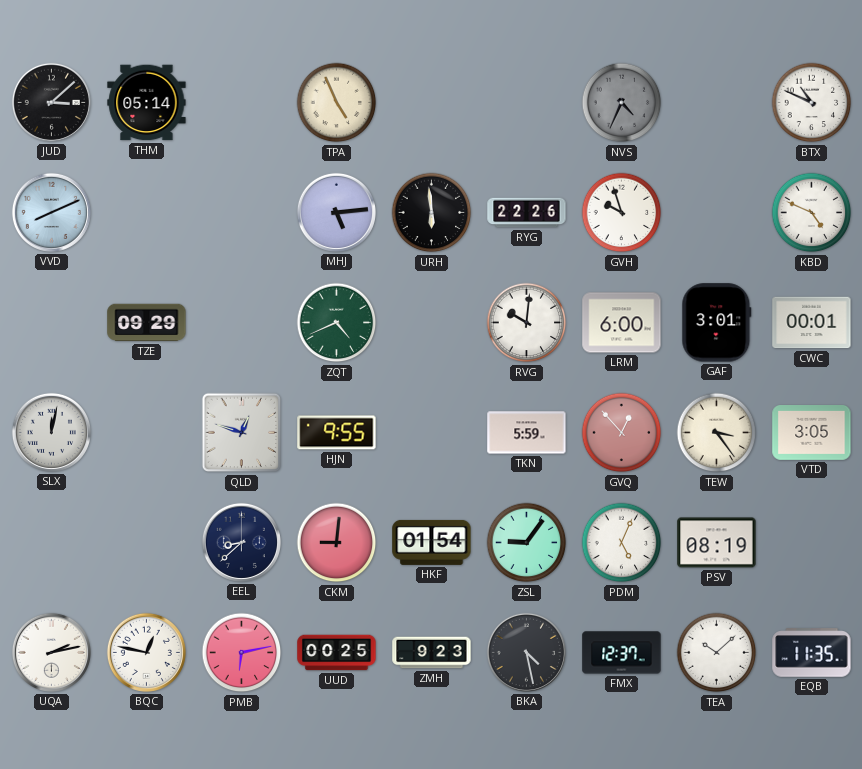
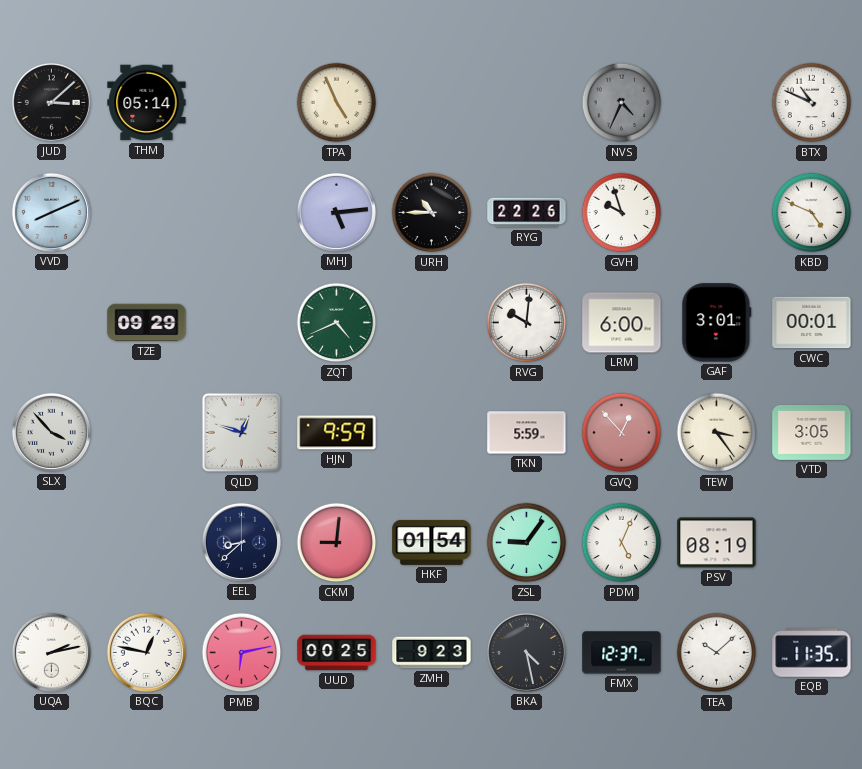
URH: 5:59 -> 10:45
SLX: 12:02 -> 3:53
HJN: 9:55 -> 9:59
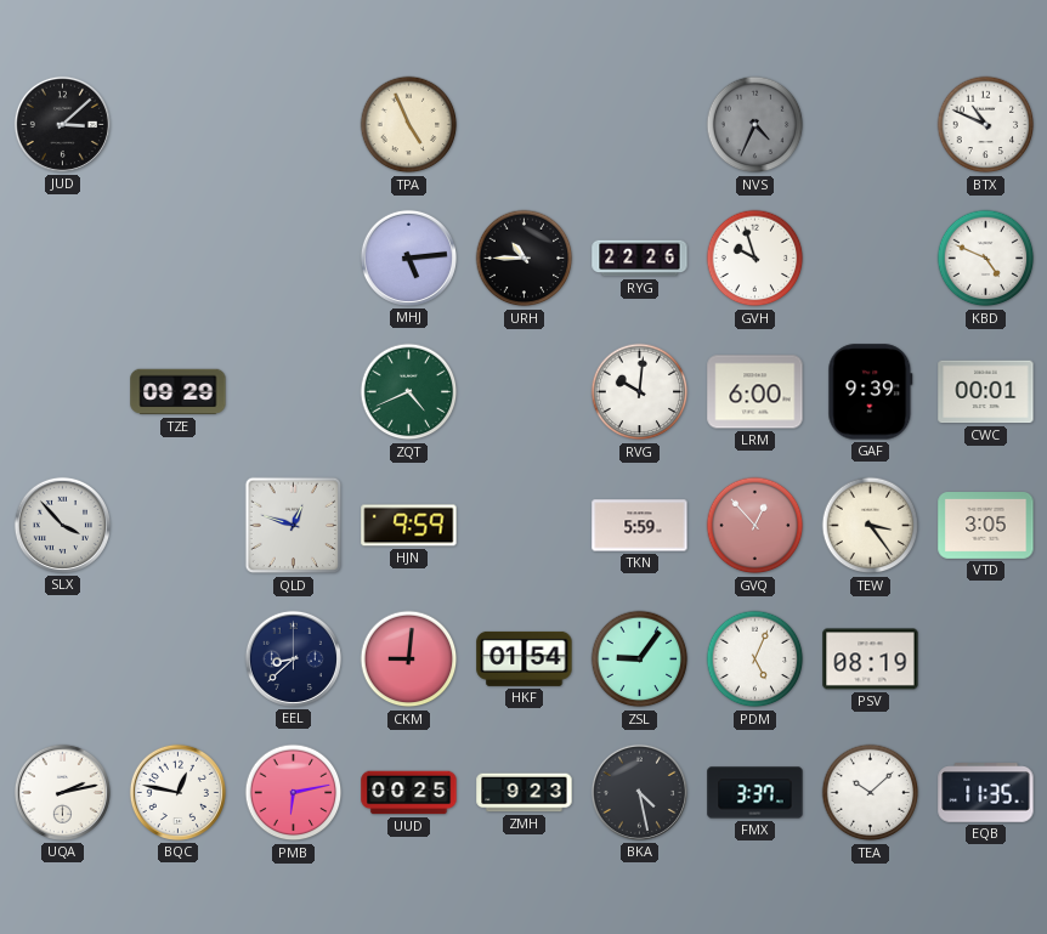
THM: 05:14 -> none
VVD: 8:11 -> none
GAF: 3:01 -> 9:39
FMX: 12:37 -> 3:37
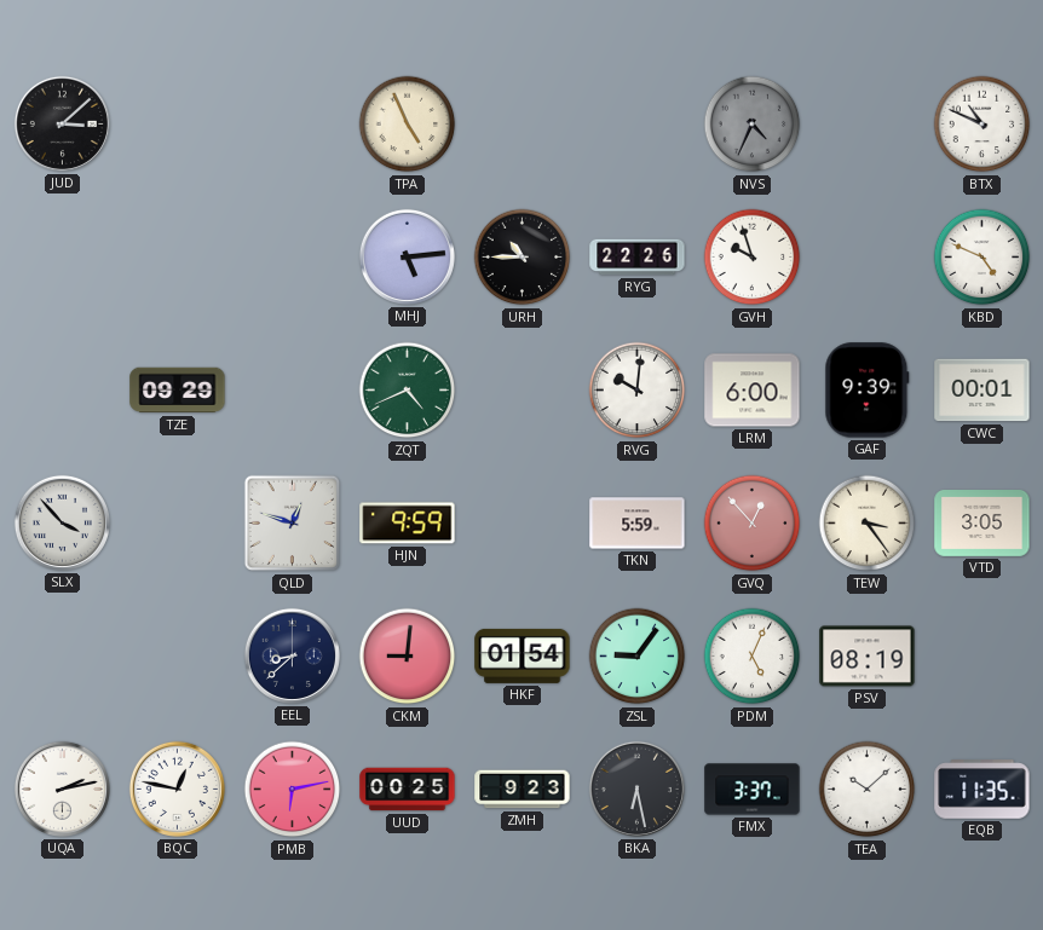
BKA: 4:28 -> 6:28
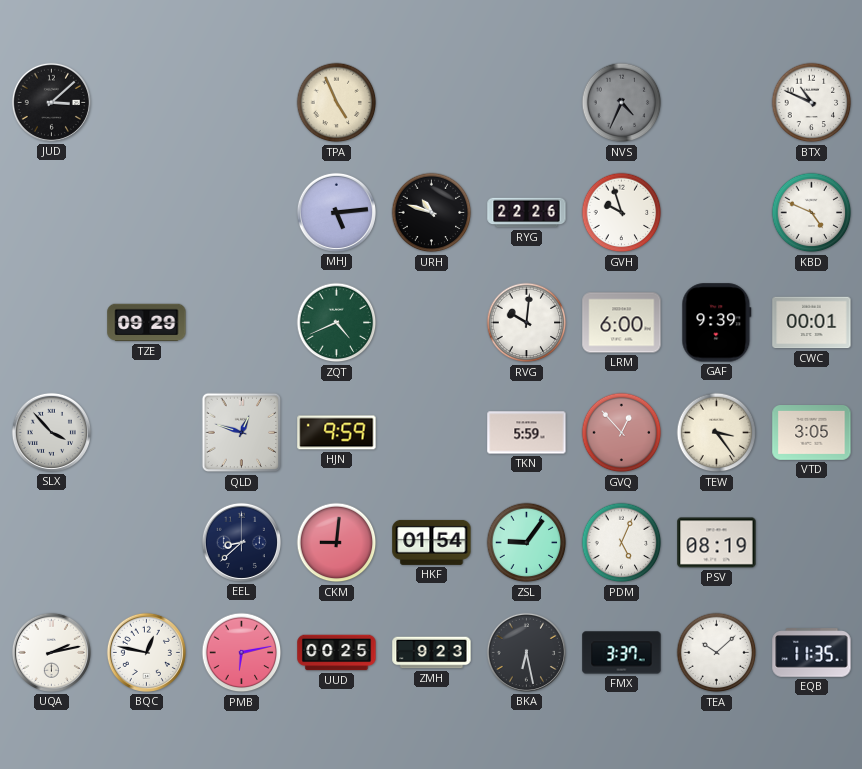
URH: 10:45 -> 10:48
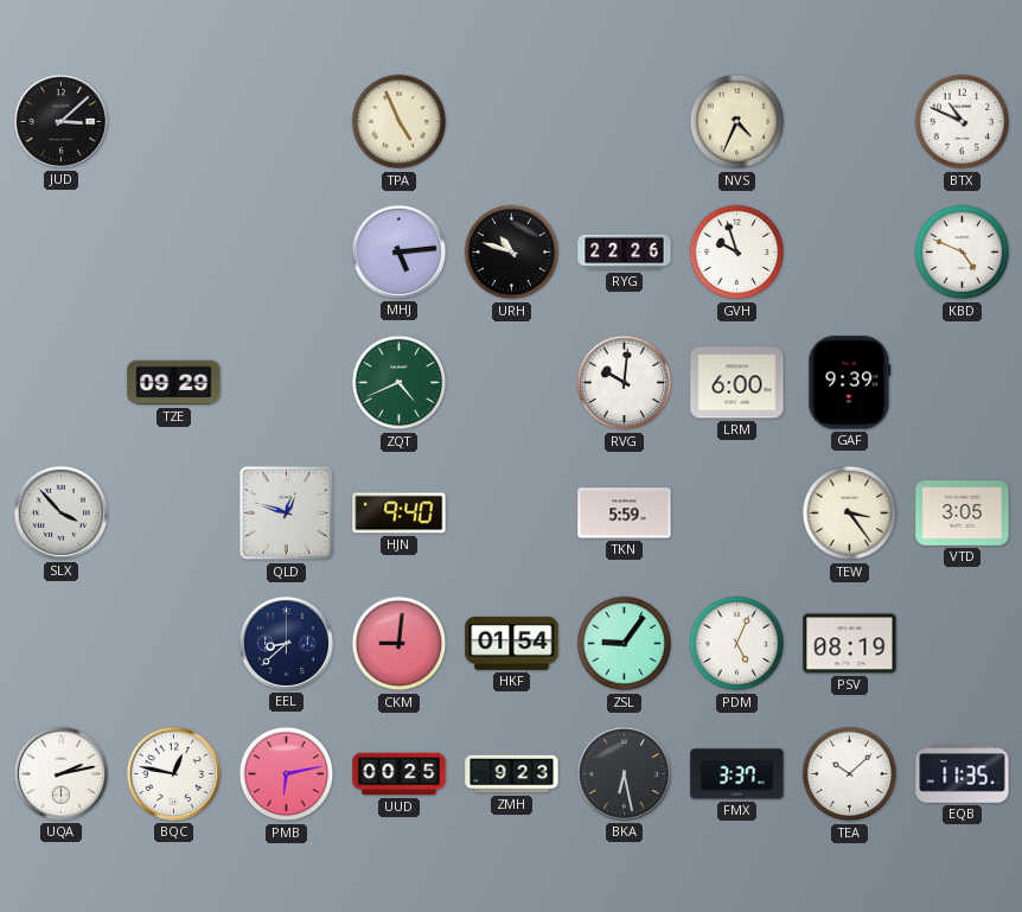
NVS dial: grey -> cream
CWC: 00:01 -> none
HJN: 9:59 -> 9:40
GVQ: 12:53 -> none
